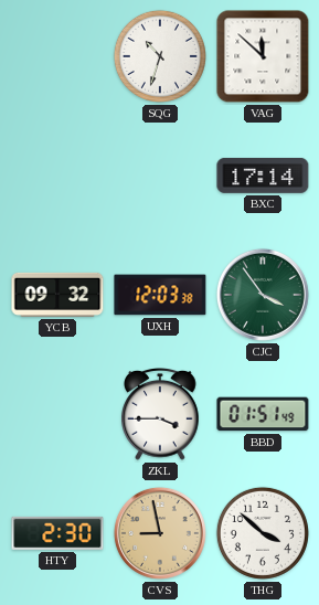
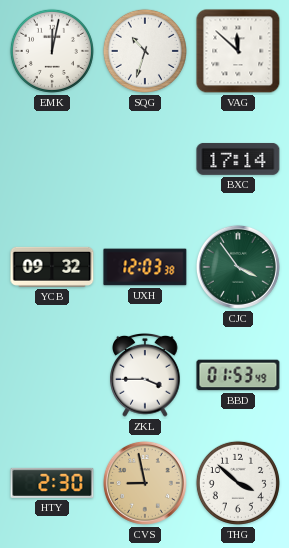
EMK: none -> 12:02
BBD: 01:51 -> 01:53
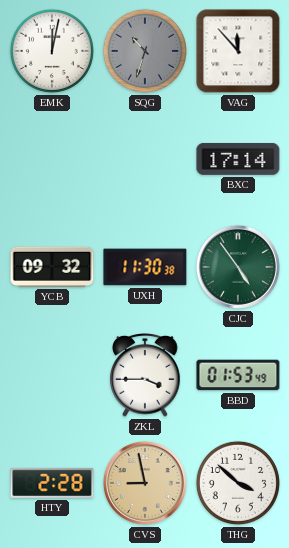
SQG dial: white -> grey
VAG: 11:52 -> 11:53
UXH: 12:03 -> 11:30
CJC: 3:54 -> 4:54
HTY: 2:30 -> 2:28
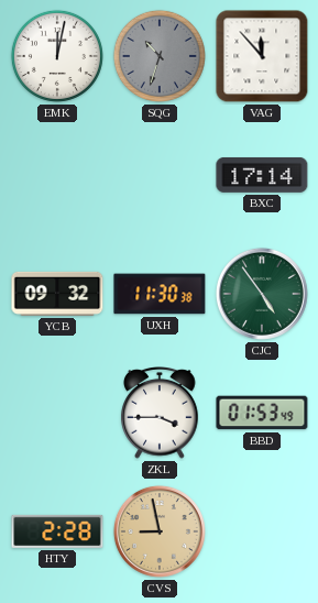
THG: 3:52 -> none
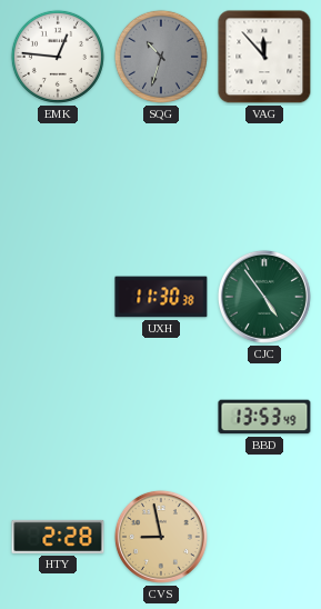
EMK: 12:02 -> 12:46
BXC: 17:14 -> none
YCB: 09:32 -> none
ZKL: 3:45 -> none
BBD: 01:53 -> 13:53
